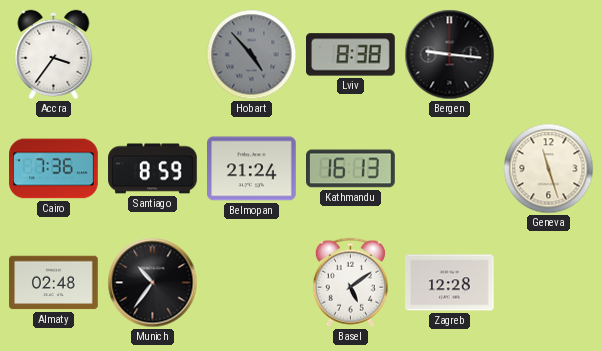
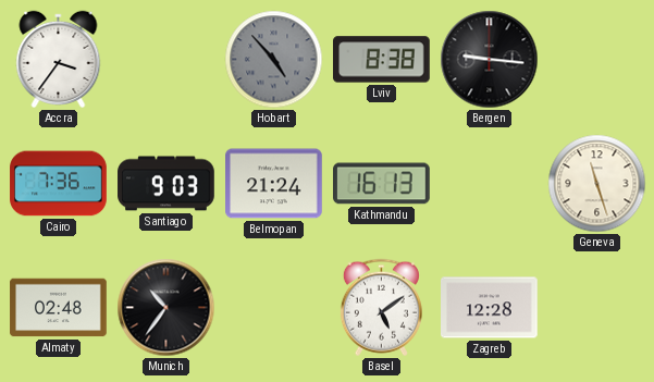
Santiago: 8:59 -> 9:03
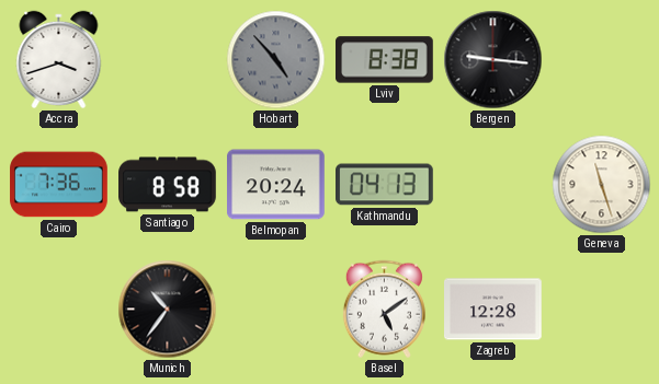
Accra: 3:36 -> 3:42
Santiago: 9:03 -> 8:58
Belmopan: 21:24 -> 20:24
Kathmandu: 16:13 -> 04:13
Almaty: 02:48 -> none
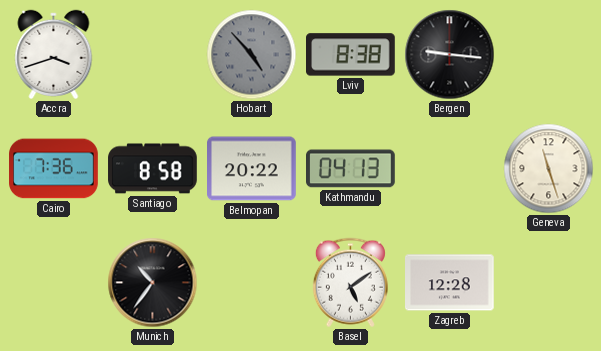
Belmopan: 20:24 -> 20:22
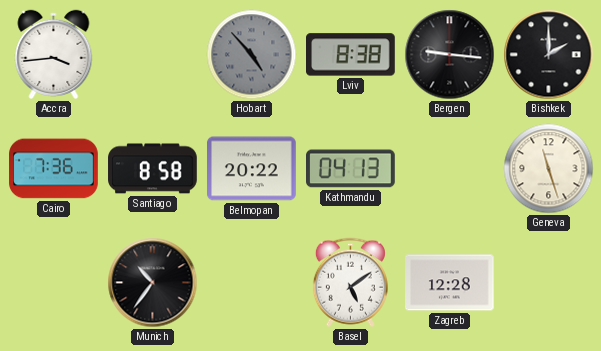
Accra: 3:42 -> 3:44
Bishkek: none -> 2:00
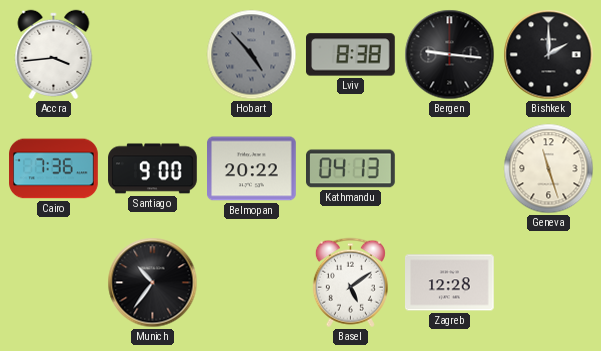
Santiago: 8:58 -> 9:00
